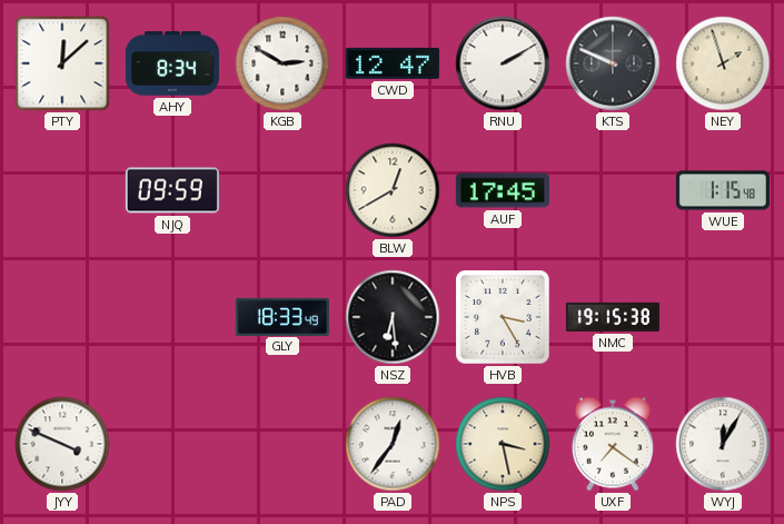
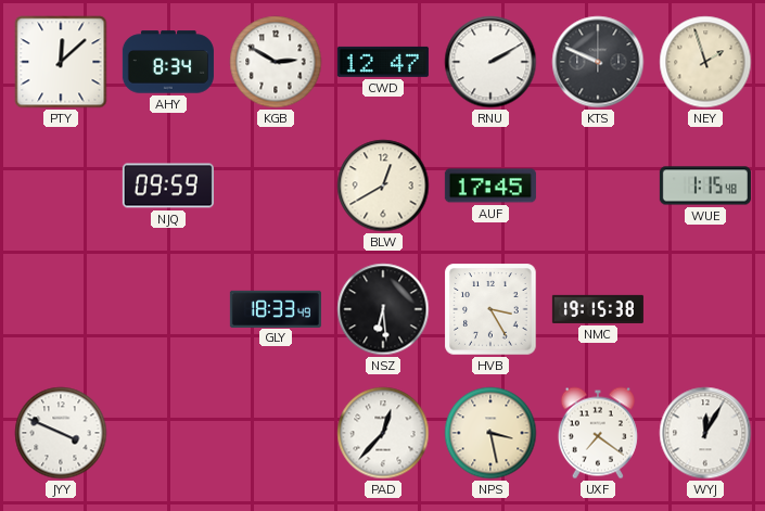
PAD: 12:36 -> 12:37
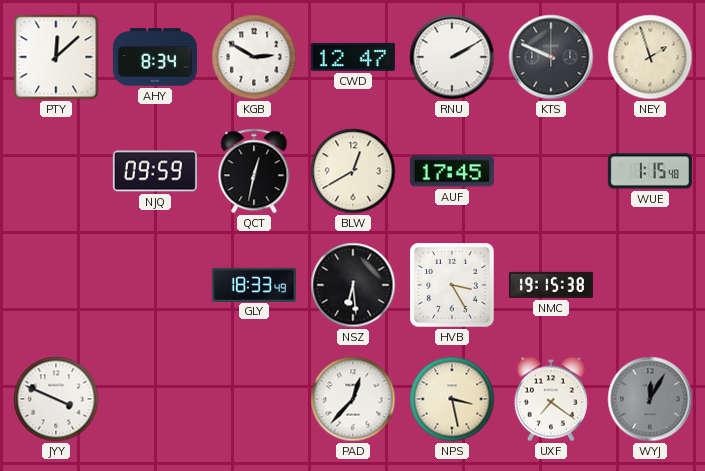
QCT: none -> 12:32
WYJ dial: white -> grey
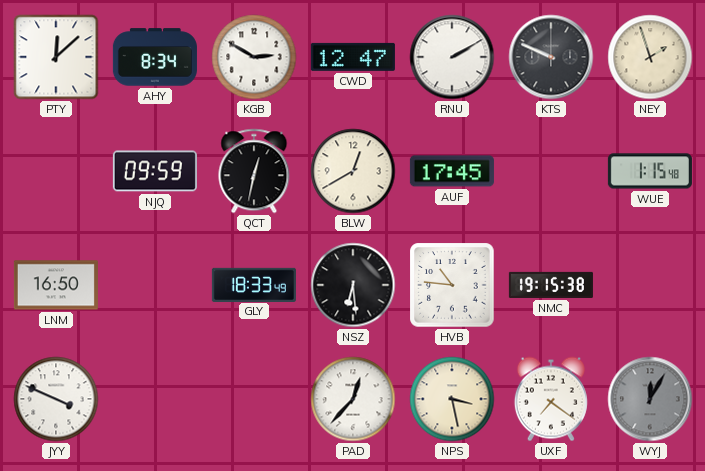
LNM: none -> 16:50
HVB: 3:25 -> 10:46
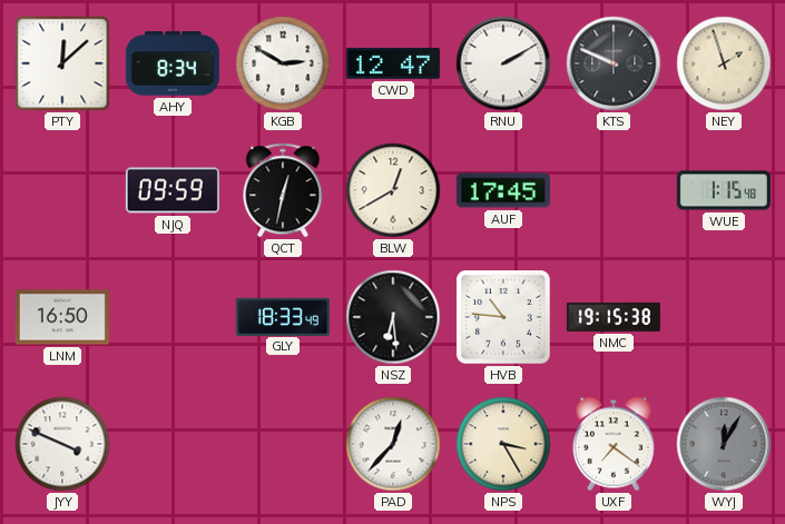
NPS: 3:28 -> 3:25
